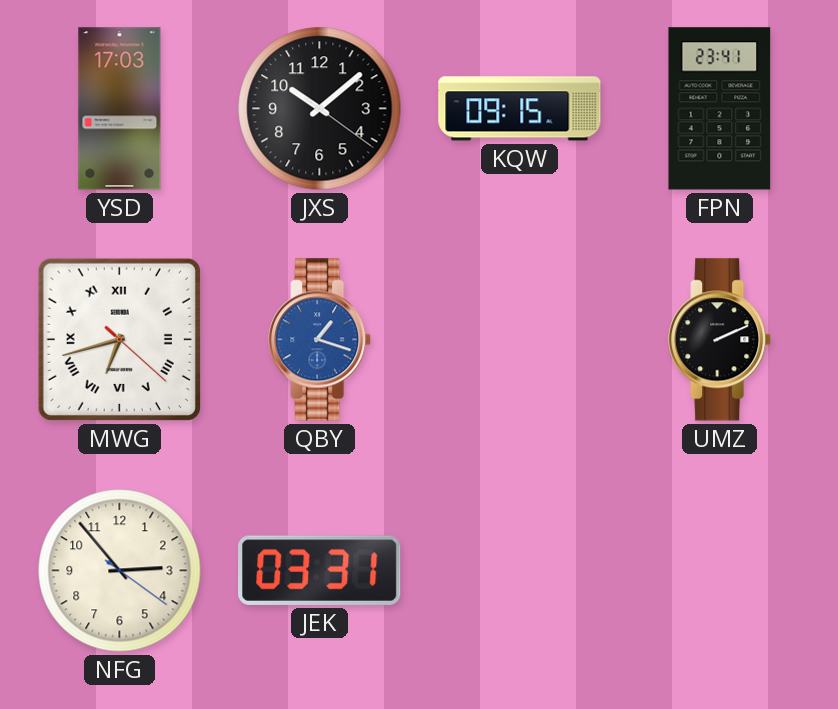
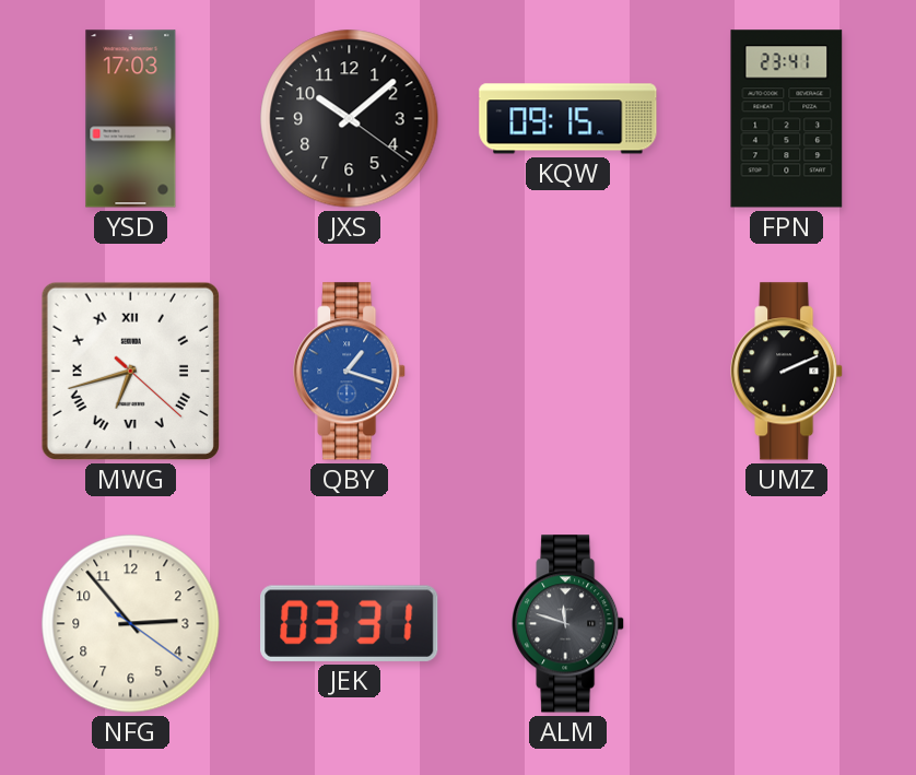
ALM: none -> 11:48
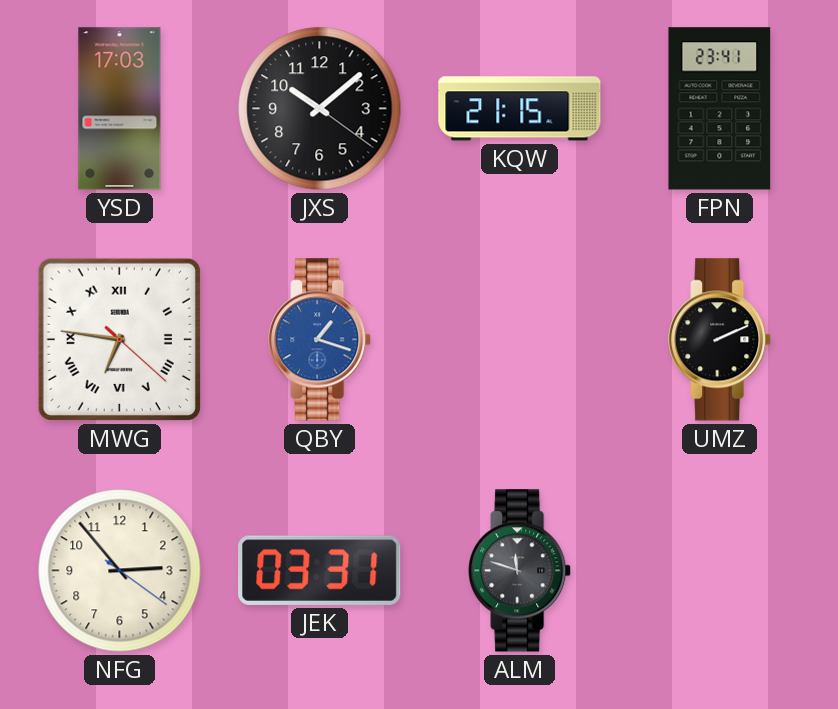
KQW: 09:15 -> 21:15
MWG: 6:42 -> 6:46
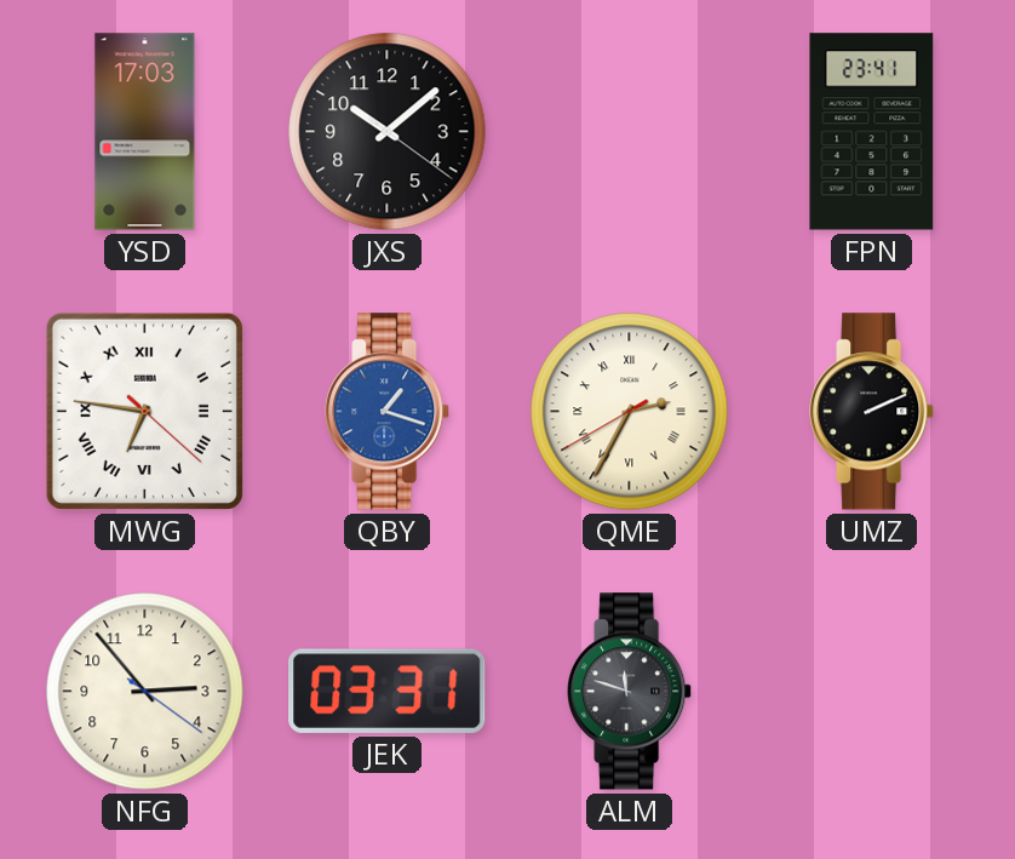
KQW: 21:15 -> none
QME: none -> 2:34
